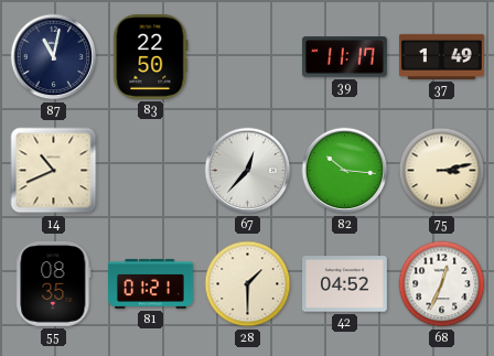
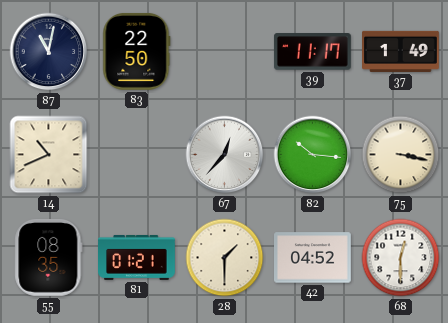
75: 3:13 -> 3:17
68: 12:34 -> 12:30
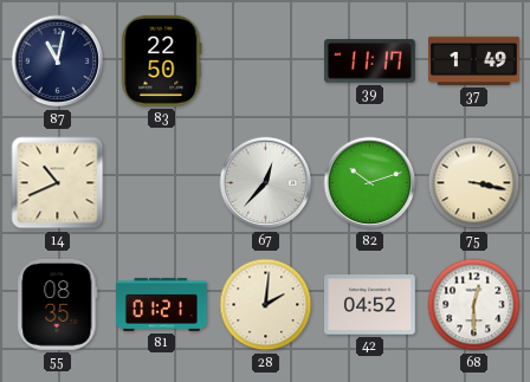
82: 10:16 -> 10:12
28: 1:30 -> 2:01
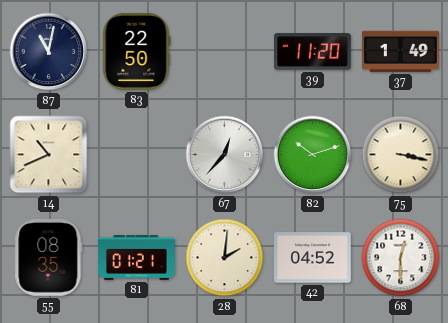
39: 11:17 -> 11:20
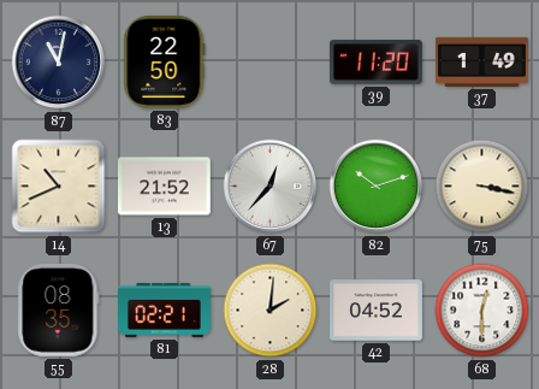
13: none -> 21:52
81: 01:21 -> 02:21
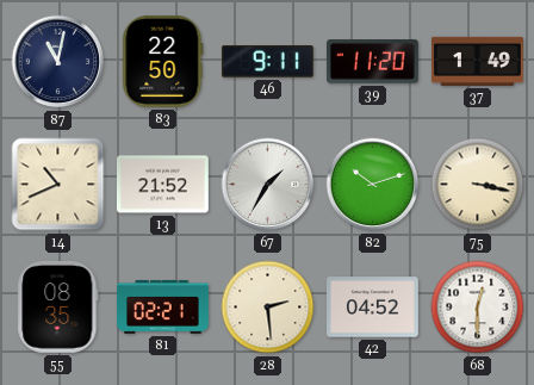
46: none -> 9:11
67: 12:37 -> 1:35
28: 2:01 -> 2:29
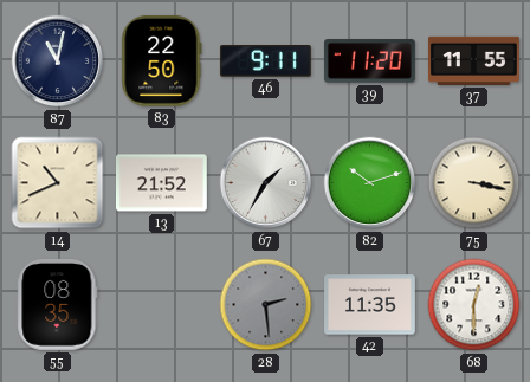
37: 1:49 -> 11:55
81: 02:21 -> none
28 dial: cream -> grey
42: 04:52 -> 11:35
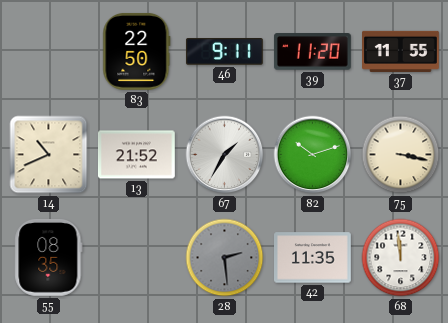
87: 11:02 -> none
68: 12:30 -> 11:59
